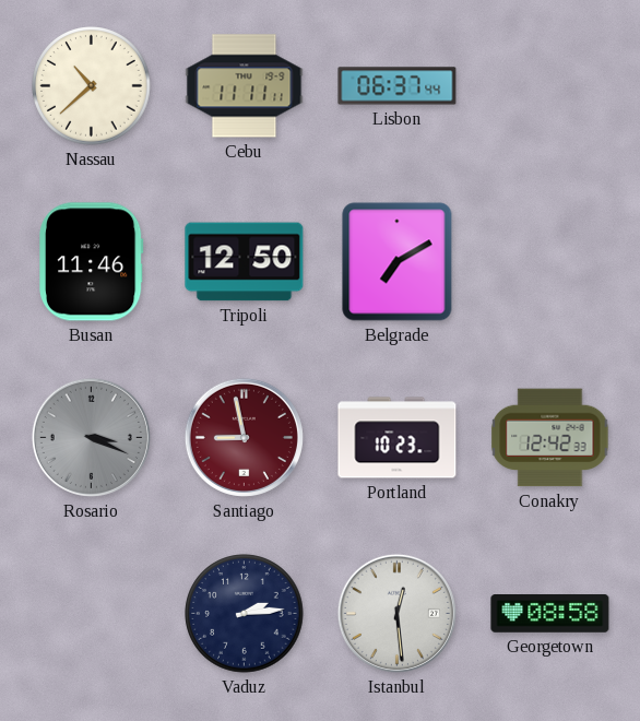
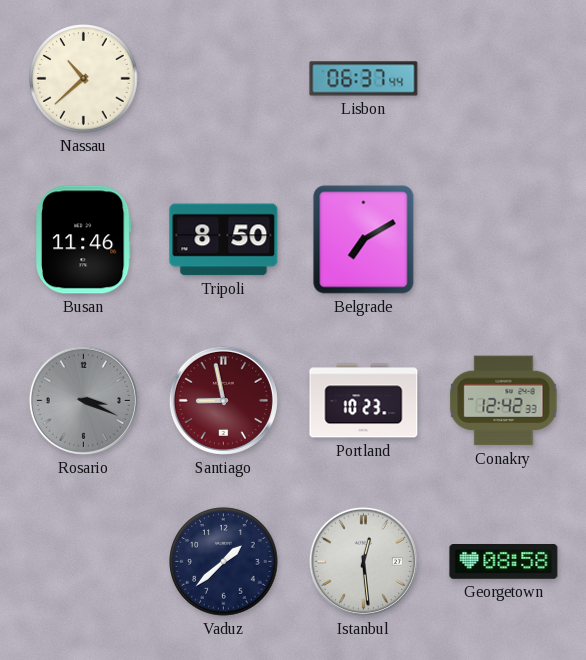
Cebu: 11:11 -> none
Tripoli: 12:50 -> 8:50
Vaduz: 2:14 -> 1:38
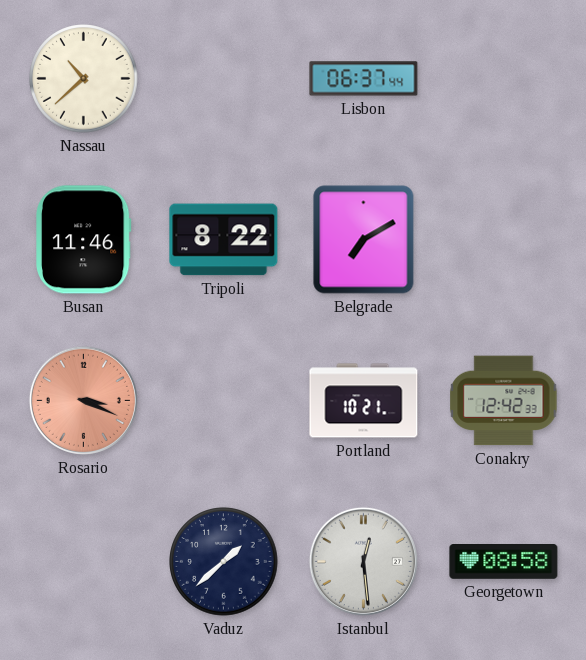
Tripoli: 8:50 -> 8:22
Rosario dial: grey -> salmon
Santiago: 8:58 -> none
Portland: 10:23 -> 10:21
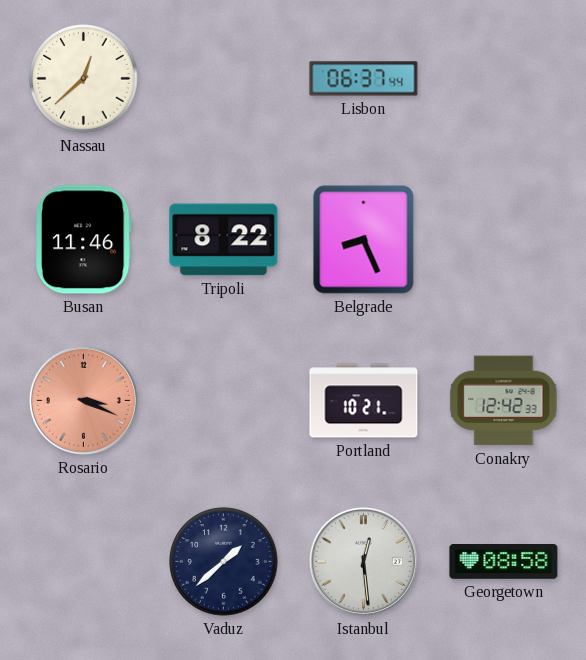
Nassau: 10:38 -> 12:38
Belgrade: 7:10 -> 8:26
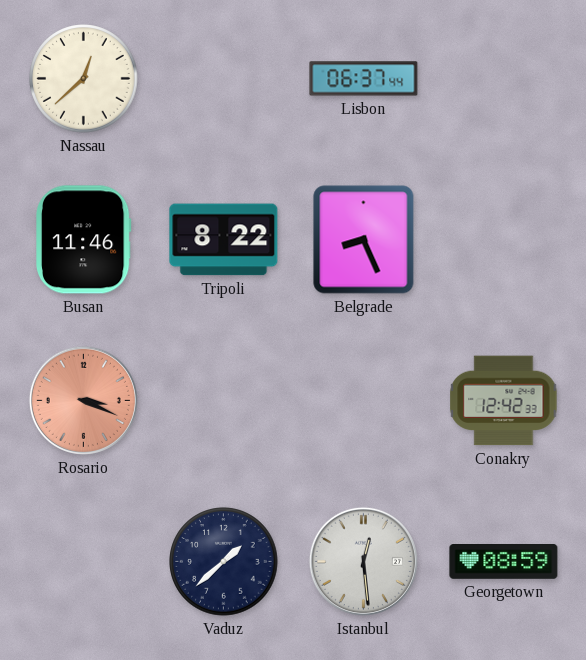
Portland: 10:21 -> none
Georgetown: 08:58 -> 08:59
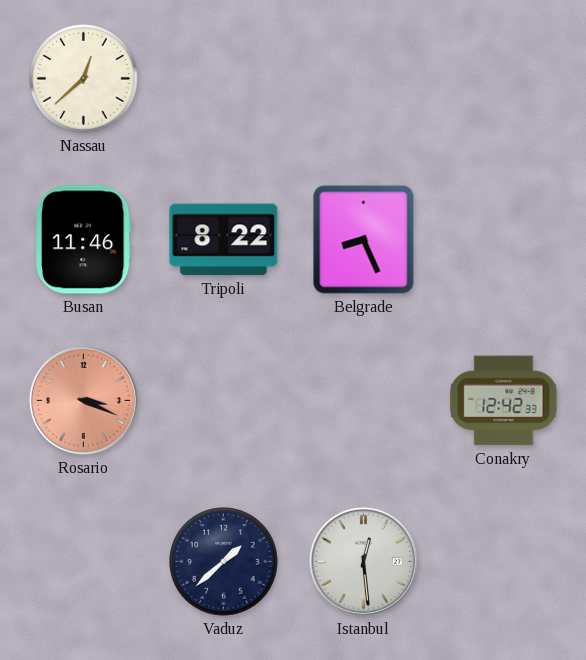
Lisbon: 06:37 -> none
Georgetown: 08:59 -> none
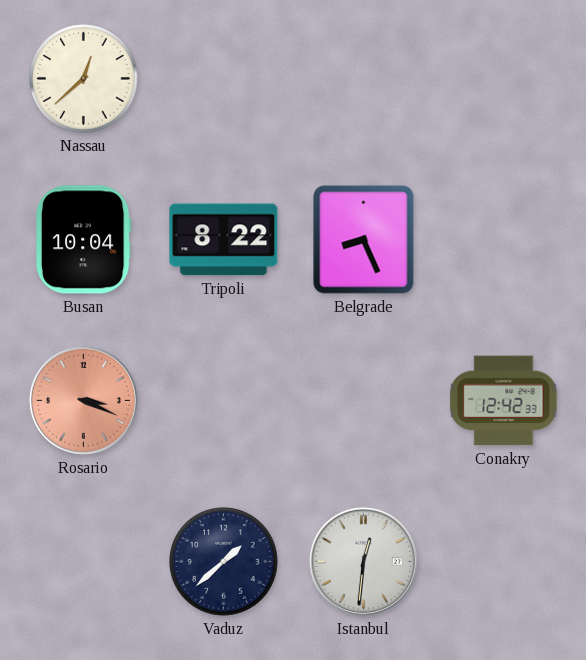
Busan: 11:46 -> 10:04
Istanbul: 12:29 -> 12:31
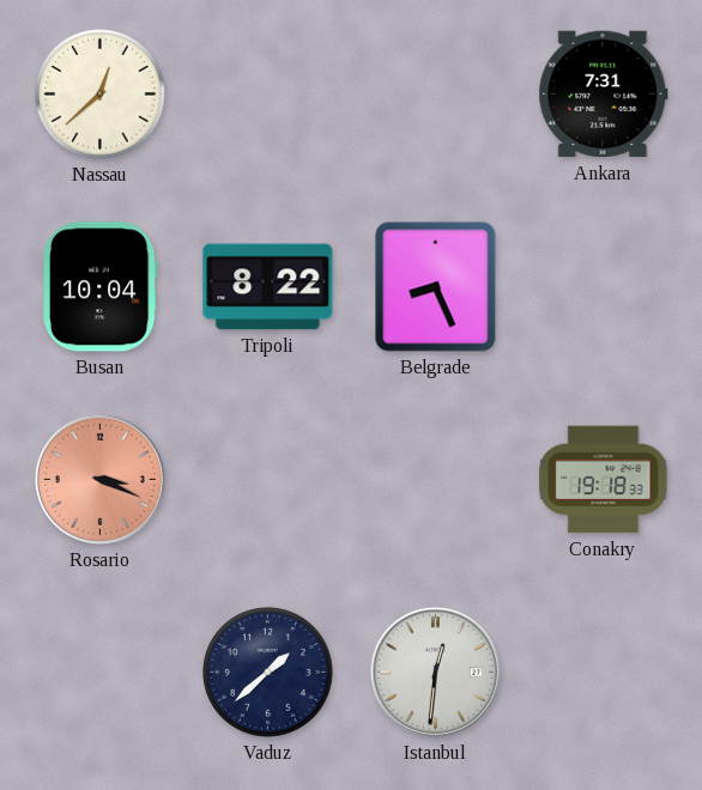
Ankara: none -> 7:31
Conakry: 12:42 -> 19:18
